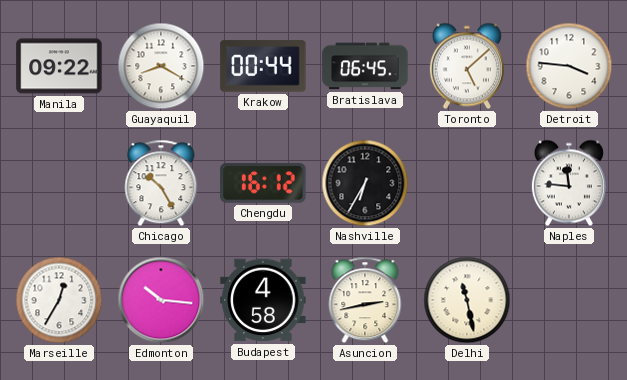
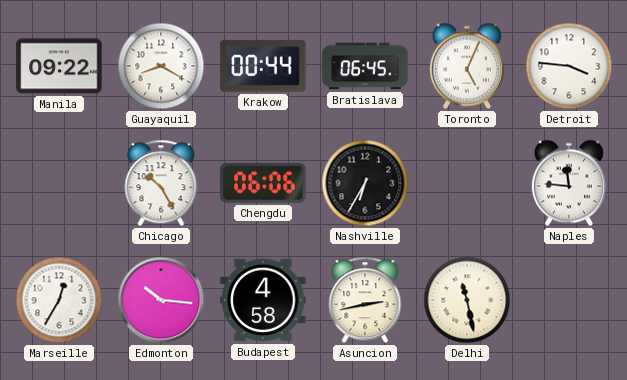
Toronto: 5:08 -> 5:04
Chengdu: 16:12 -> 06:06
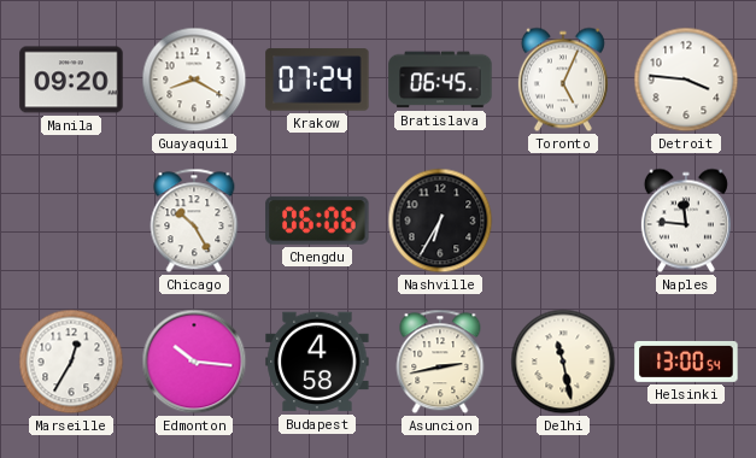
Manila: 09:22 -> 09:20
Krakow: 00:44 -> 07:24
Helsinki: none -> 13:00
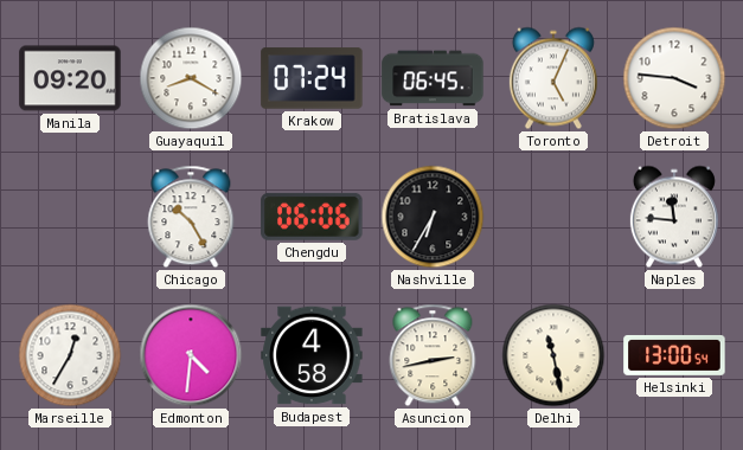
Edmonton: 10:16 -> 4:31
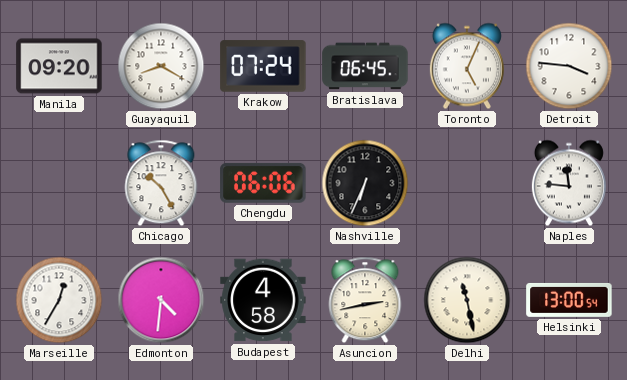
Nashville: 6:35 -> 6:34
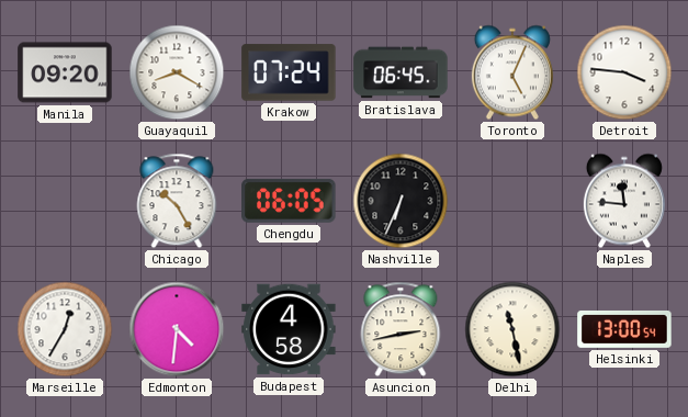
Chengdu: 06:06 -> 06:05
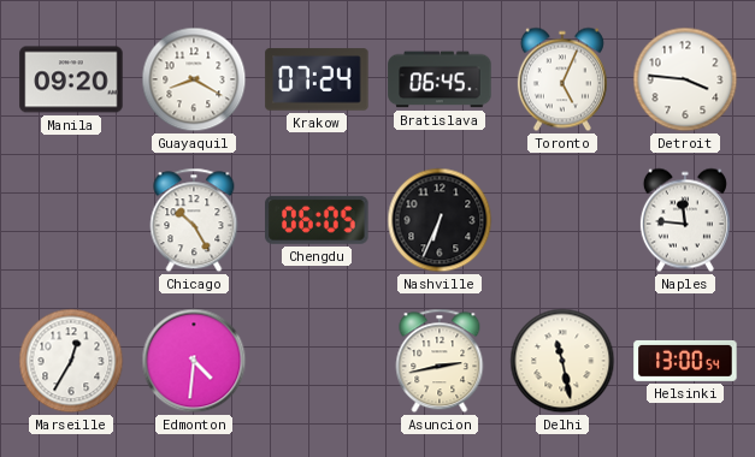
Budapest: 4:58 -> none
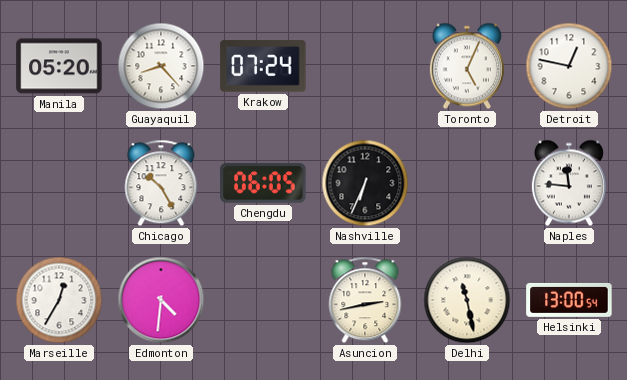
Manila: 09:20 -> 05:20
Guayaquil: 8:20 -> 8:23
Bratislava: 06:45 -> none
Detroit: 3:46 -> 12:47
